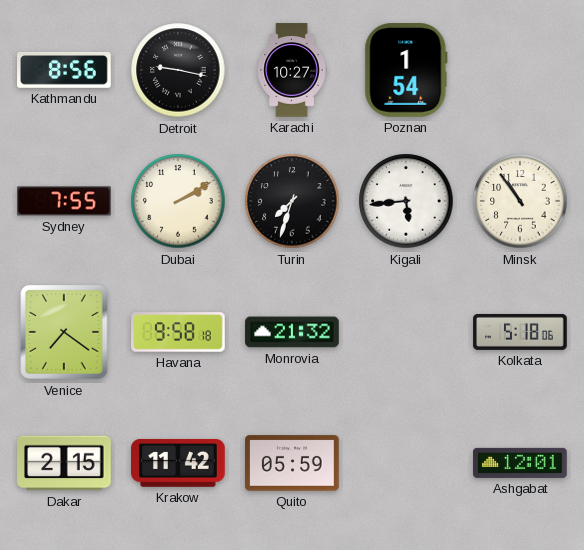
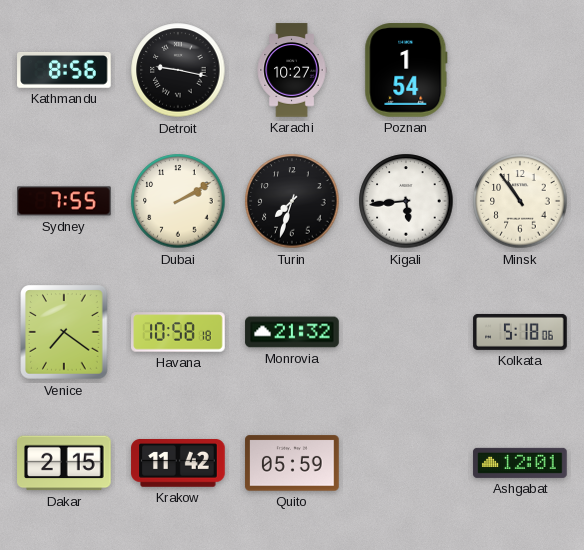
Havana: 9:58 -> 10:58
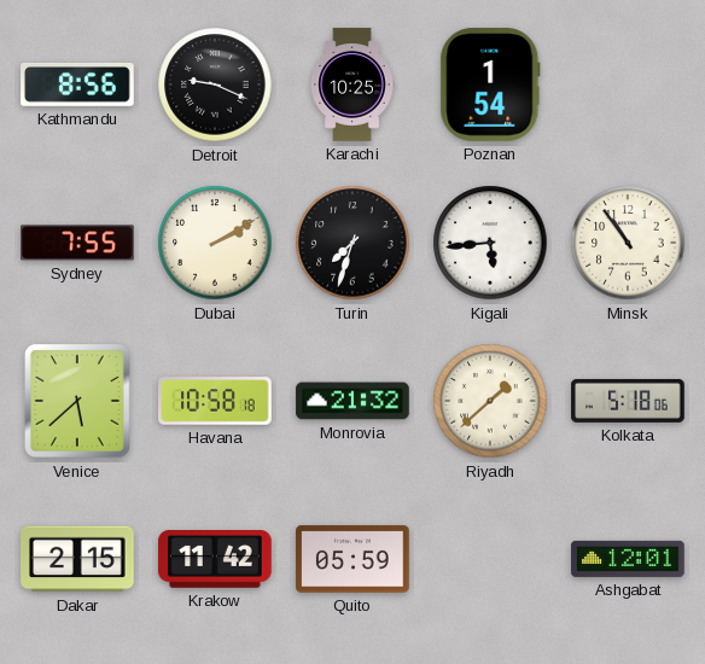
Detroit: 9:17 -> 9:19
Karachi: 10:27 -> 10:25
Venice: 7:21 -> 5:38
Riyadh: none -> 1:38
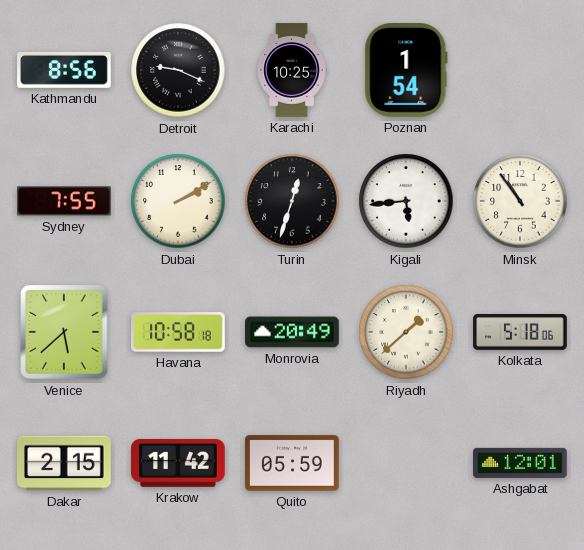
Turin: 7:33 -> 12:33
Monrovia: 21:32 -> 20:49
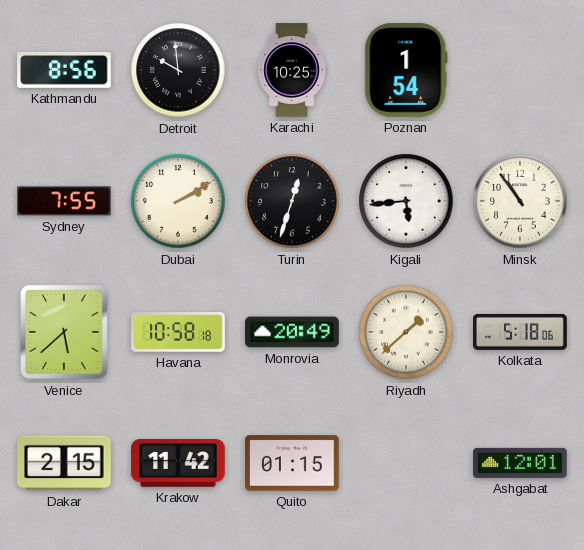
Detroit: 9:19 -> 9:59
Quito: 05:59 -> 01:15
